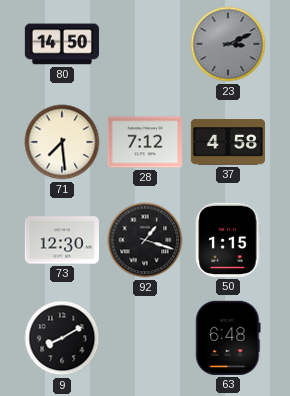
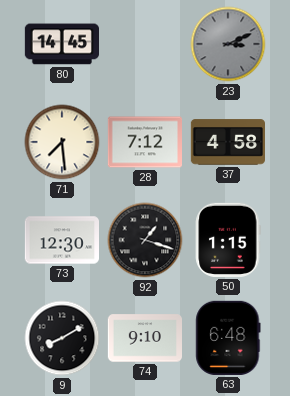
80: 14:50 -> 14:45
74: none -> 9:10
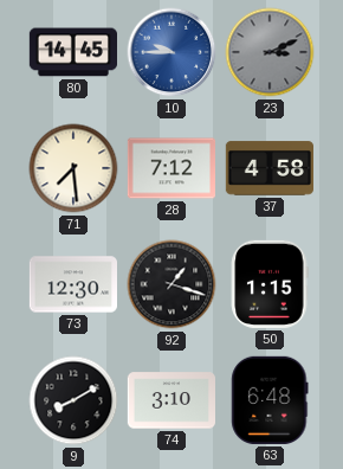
10: none -> 9:45
74: 9:10 -> 3:10
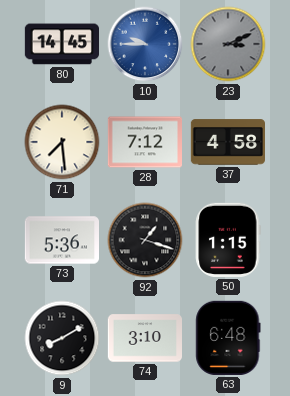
73: 12:30 -> 5:36
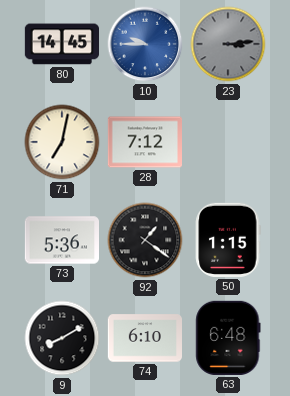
23: 3:11 -> 3:14
71: 7:29 -> 7:02
37: 4:58 -> none
92: 1:18 -> 1:21
74: 3:10 -> 6:10
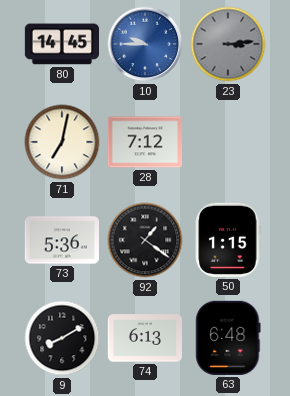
74: 6:10 -> 6:13
